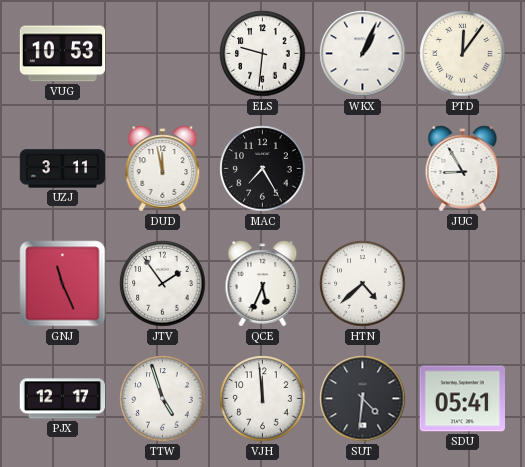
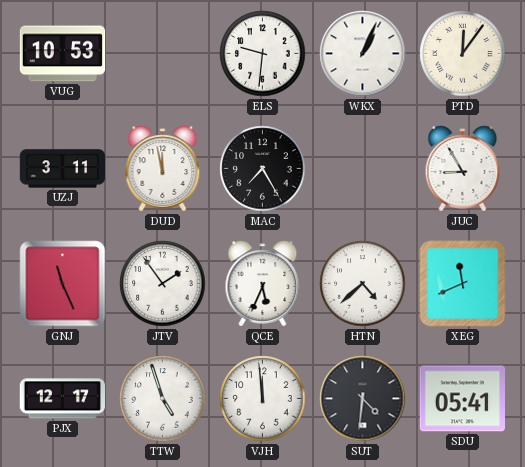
XEG: none -> 11:41
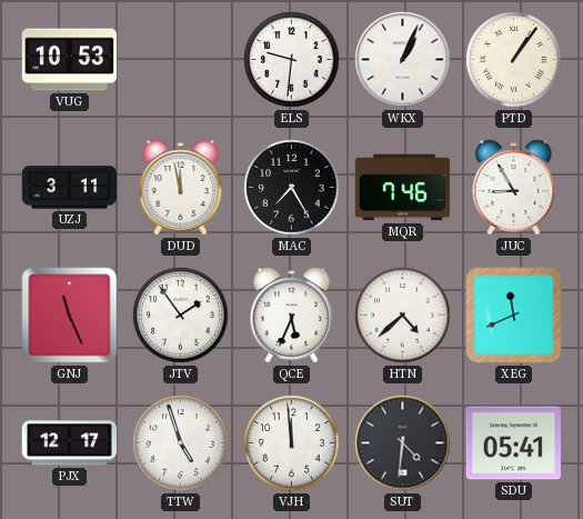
PTD: 12:06 -> 1:06
MQR: none -> 7:46
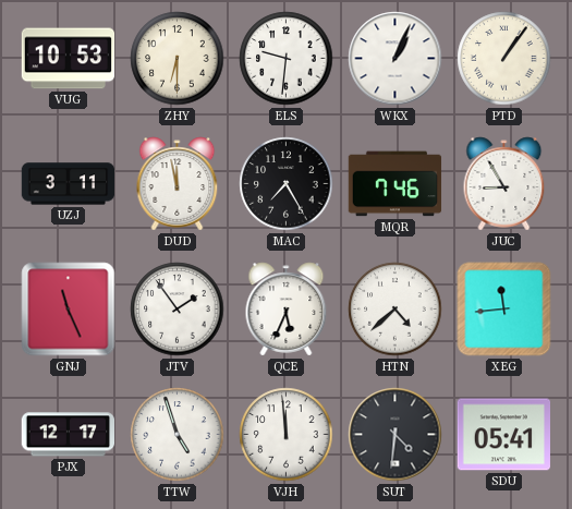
ZHY: none -> 6:30
XEG: 11:41 -> 11:44
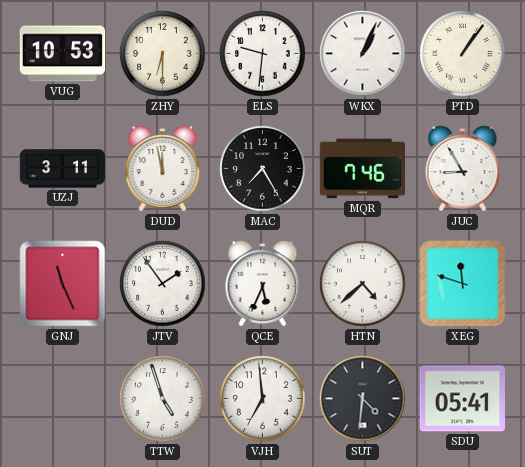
XEG: 11:44 -> 11:48
PJX: 12:17 -> none
VJH: 11:59 -> 6:59
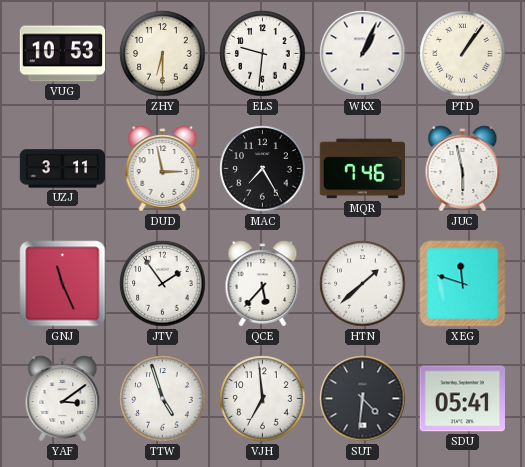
DUD: 11:58 -> 2:58
JUC: 8:55 -> 5:58
QCE: 5:34 -> 5:37
HTN: 4:38 -> 1:38
YAF: none -> 3:09
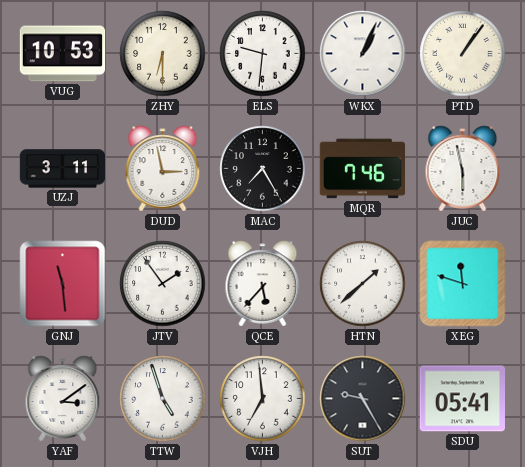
GNJ: 11:26 -> 11:29
SUT: 4:31 -> 9:25
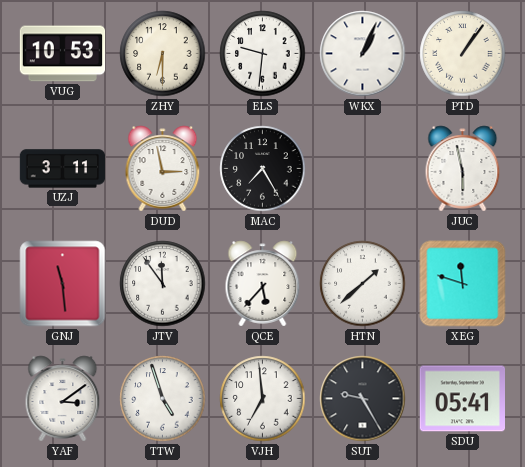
MQR: 7:46 -> none
JTV: 1:54 -> 11:54
